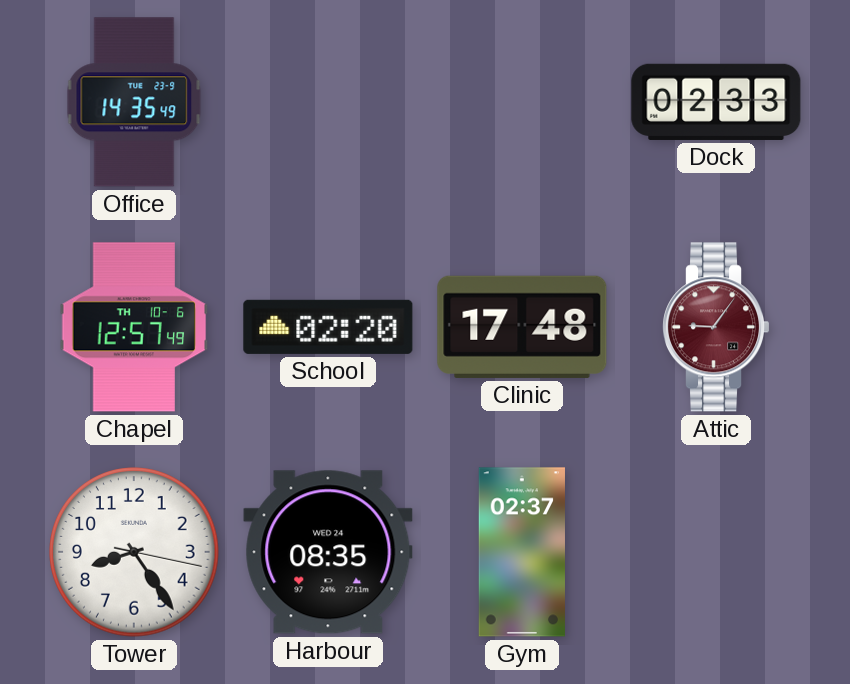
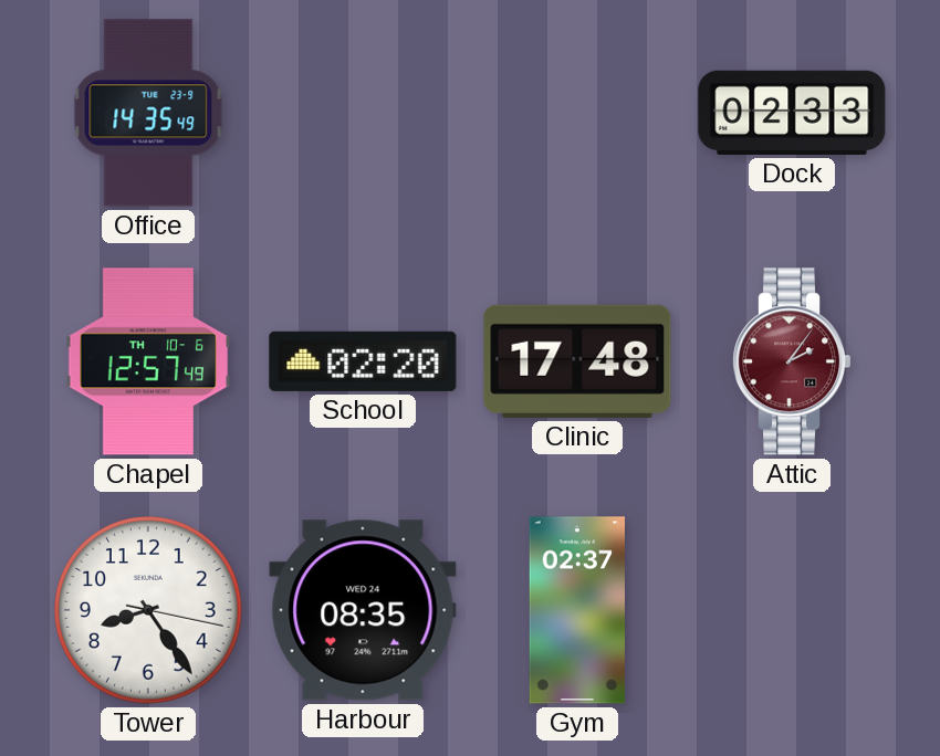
Attic: 9:06 -> 2:06
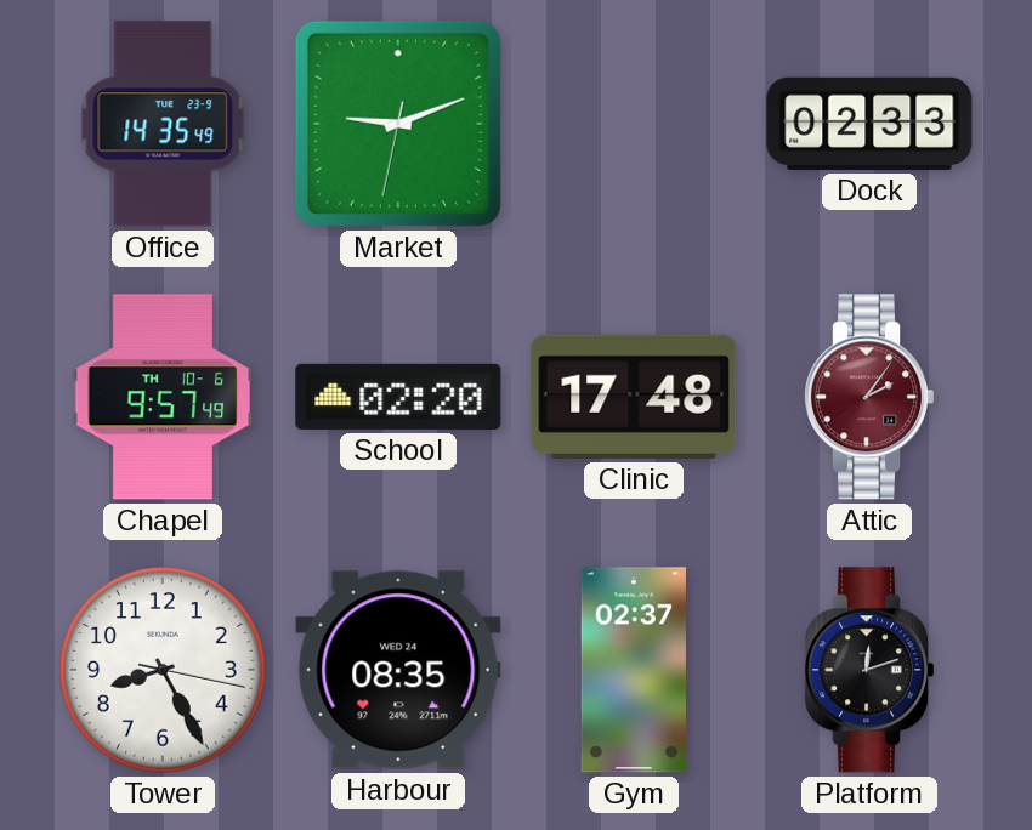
Market: none -> 9:11
Chapel: 12:57 -> 9:57
Tower: 8:24 -> 8:25
Platform: none -> 12:12
